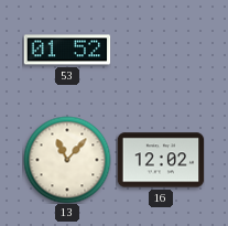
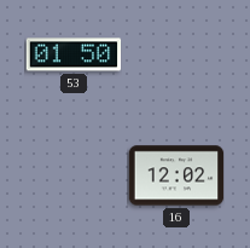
53: 01:52 -> 01:50
13: 11:07 -> none
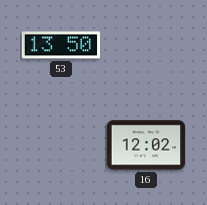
53: 01:50 -> 13:50
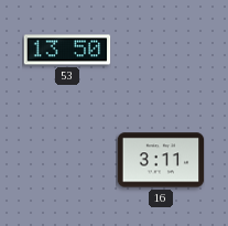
16: 12:02 -> 3:11
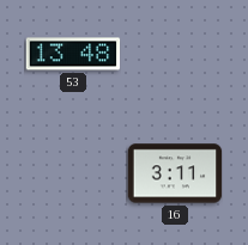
53: 13:50 -> 13:48
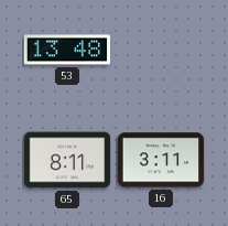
65: none -> 8:11
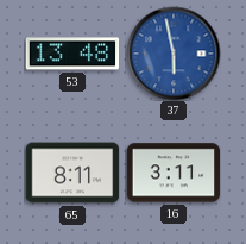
37: none -> 5:58
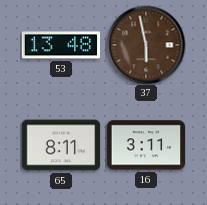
37 dial: blue -> brown
